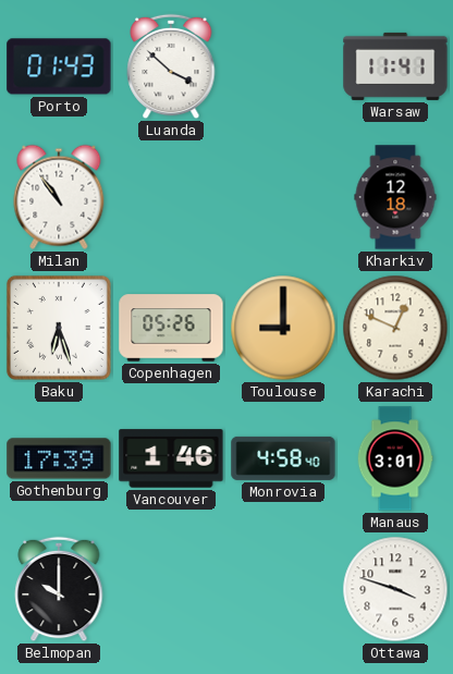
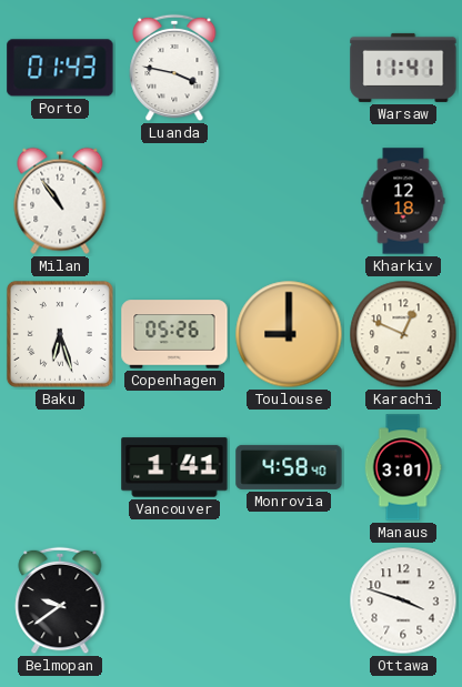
Luanda: 3:52 -> 3:47
Gothenburg: 17:39 -> none
Vancouver: 1:46 -> 1:41
Belmopan: 10:00 -> 9:39
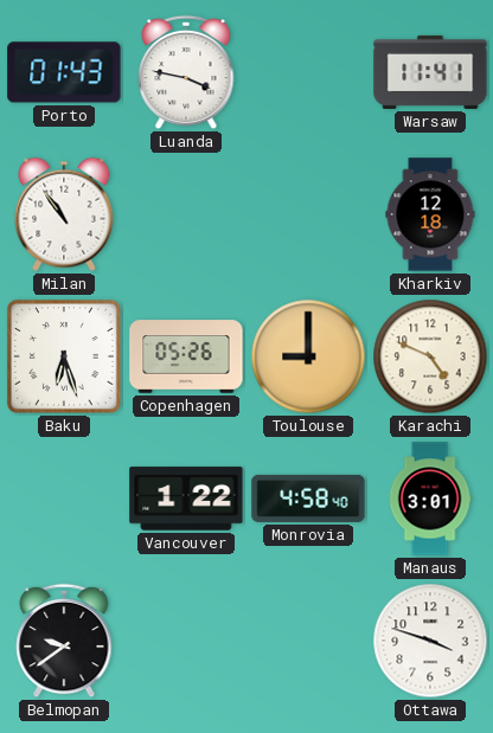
Karachi: 12:49 -> 4:49
Vancouver: 1:41 -> 1:22
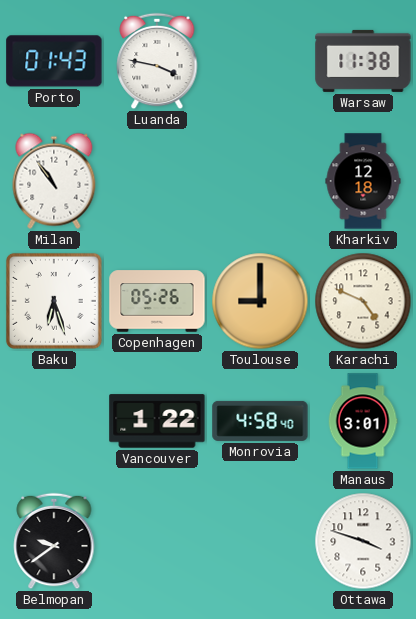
Warsaw: 11:41 -> 11:38
